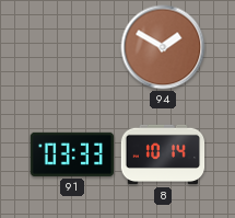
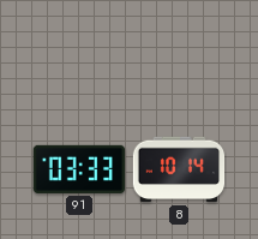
94: 1:50 -> none
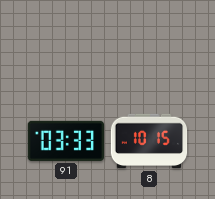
8: 10:14 -> 10:15
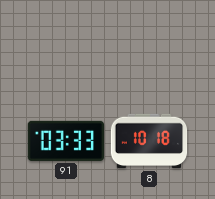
8: 10:15 -> 10:18
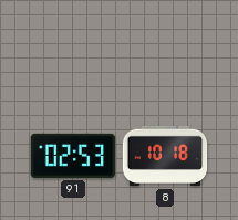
91: 03:33 -> 02:53
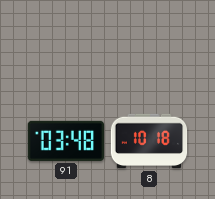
91: 02:53 -> 03:48
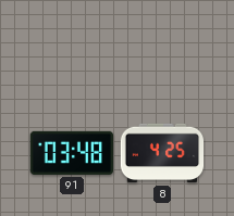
8: 10:18 -> 4:25
